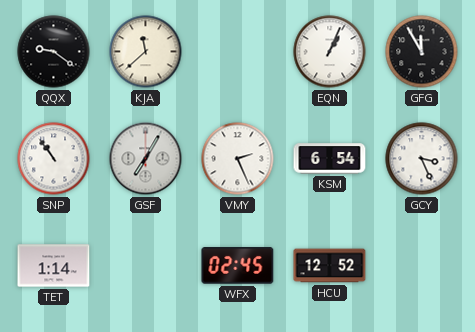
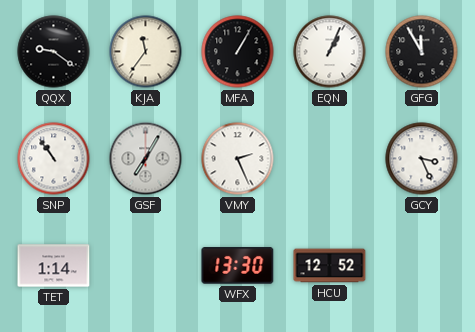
KJA: 11:38 -> 11:36
MFA: none -> 1:05
KSM: 6:54 -> none
WFX: 02:45 -> 13:30
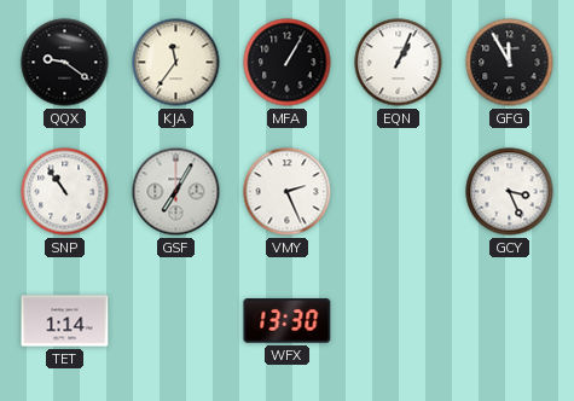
HCU: 12:52 -> none
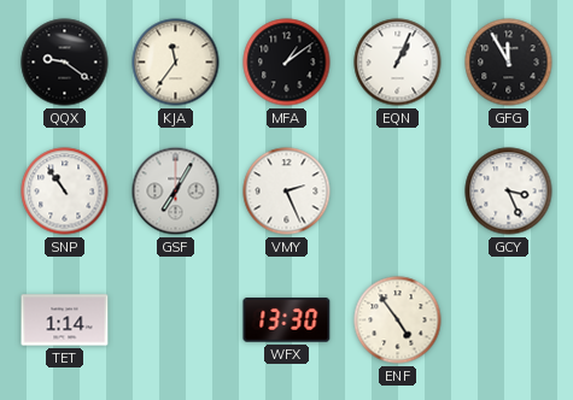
MFA: 1:05 -> 1:09
ENF: none -> 4:54
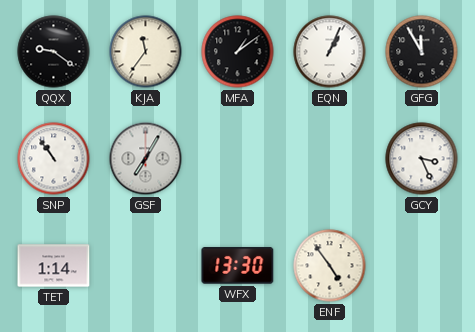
VMY: 2:26 -> none
